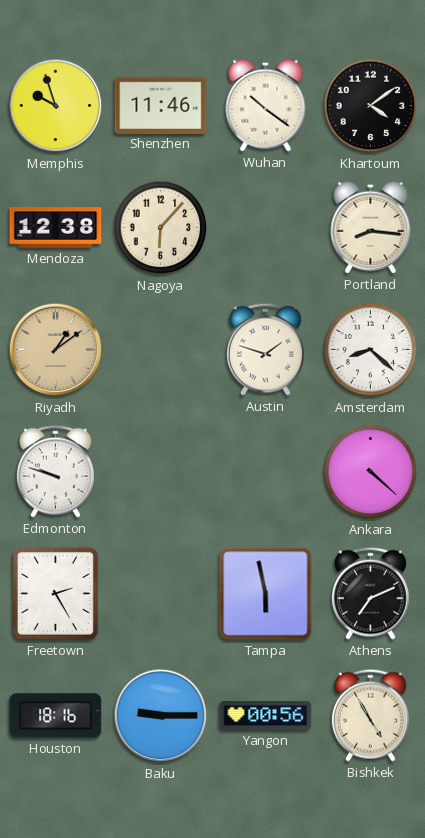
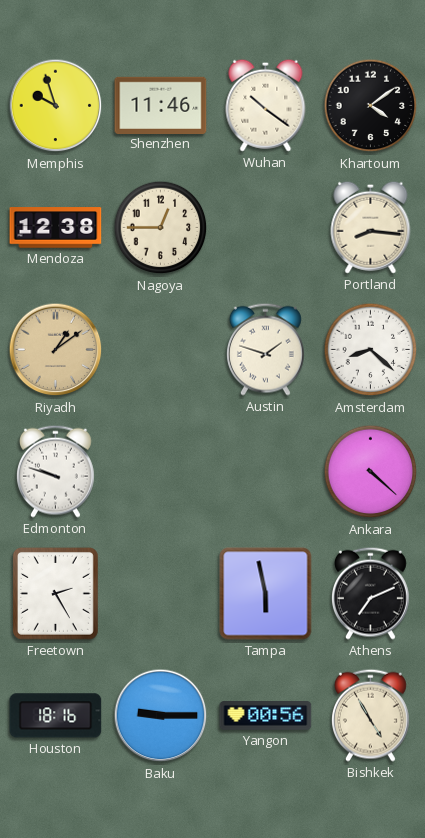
Nagoya: 6:07 -> 12:45
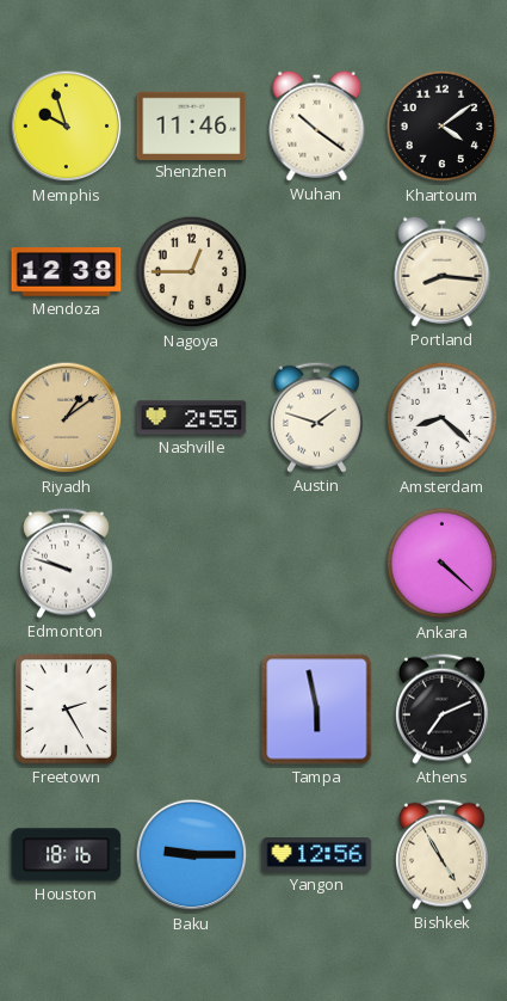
Nashville: none -> 2:55
Yangon: 00:56 -> 12:56
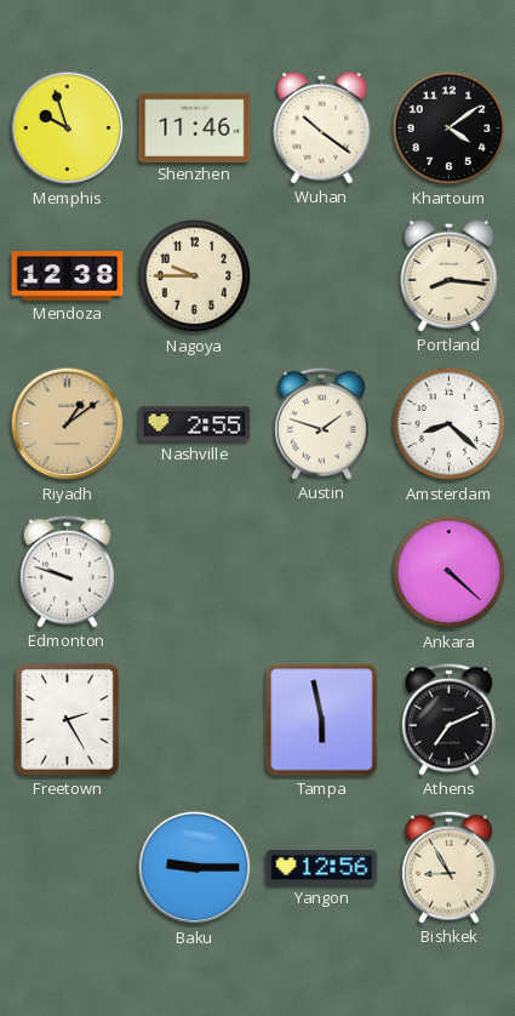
Nagoya: 12:45 -> 9:45
Houston: 18:16 -> none
Bishkek: 4:55 -> 8:55
